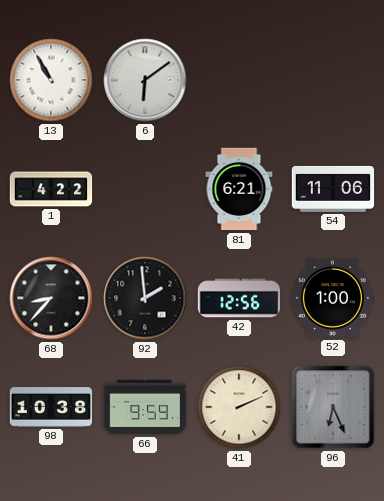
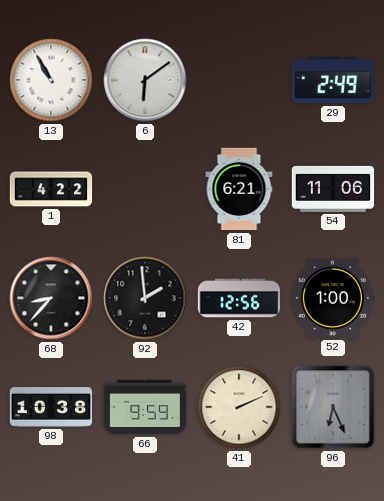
29: none -> 2:49
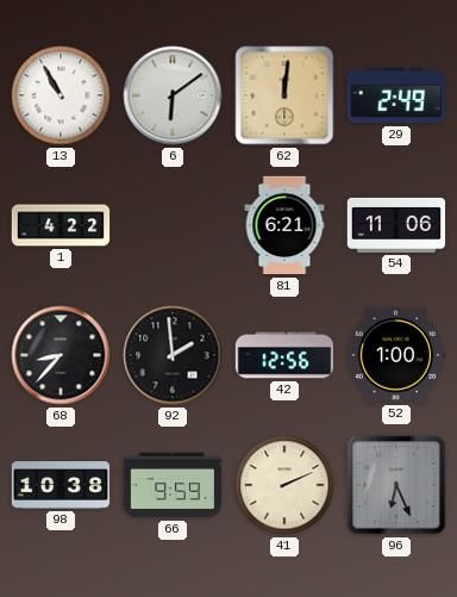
62: none -> 12:01
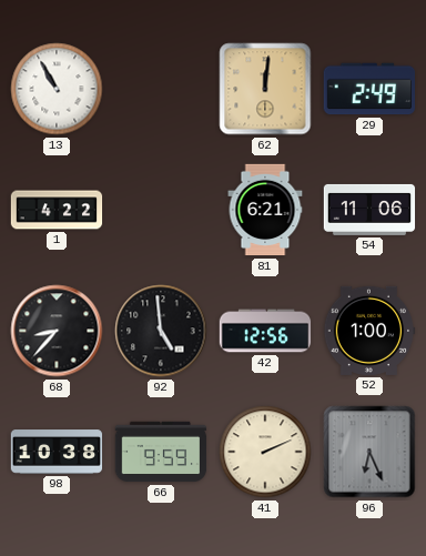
6: 6:09 -> none
92: 1:59 -> 4:59
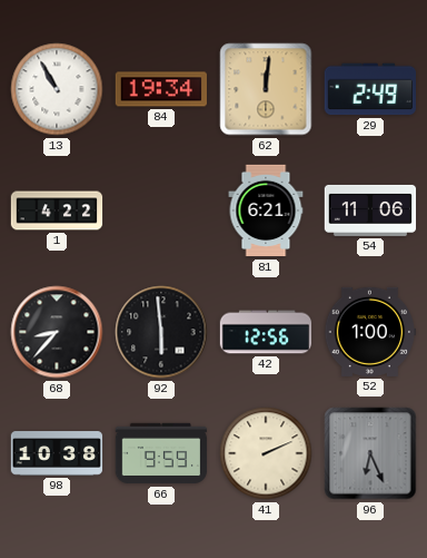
84: none -> 19:34
92: 4:59 -> 5:59
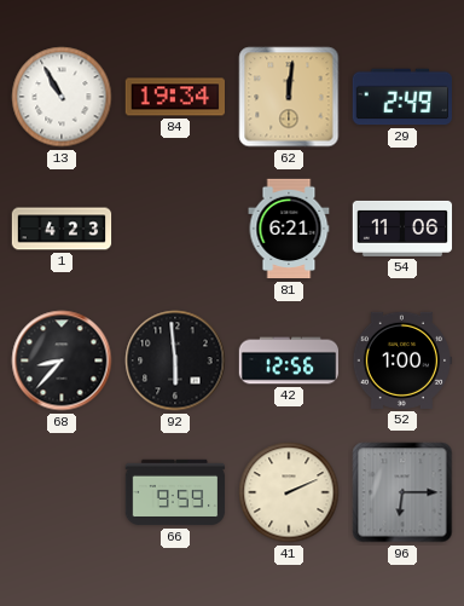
1: 4:22 -> 4:23
98: 10:38 -> none
96: 6:26 -> 6:15
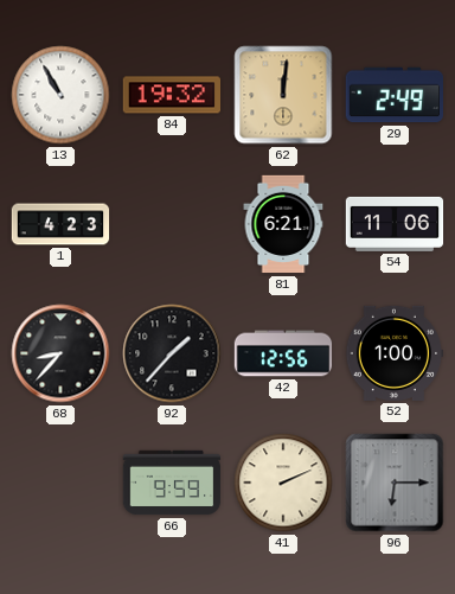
84: 19:34 -> 19:32
92: 5:59 -> 1:37
